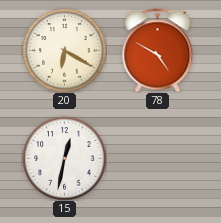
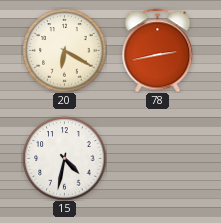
78: 4:50 -> 2:43
15: 12:32 -> 4:32
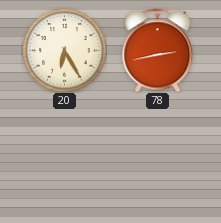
20: 6:20 -> 6:25
15: 4:32 -> none
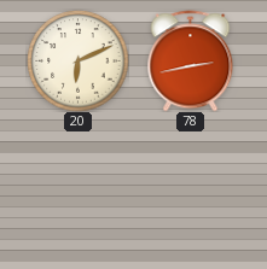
20: 6:25 -> 6:11
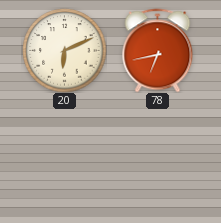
78: 2:43 -> 6:43
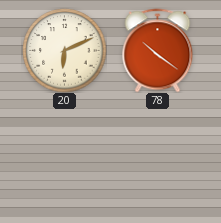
78: 6:43 -> 10:21
